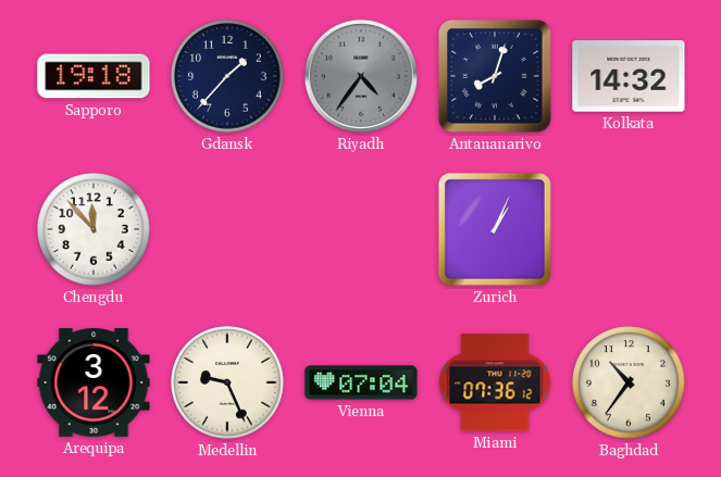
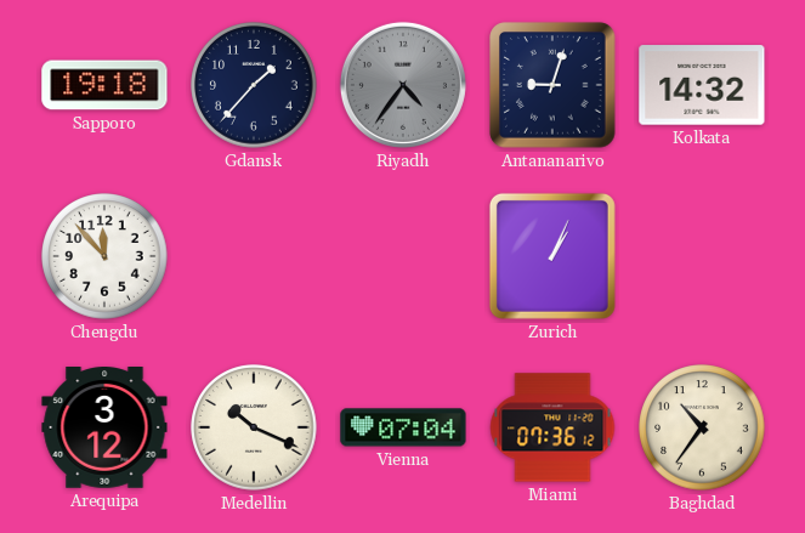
Antananarivo: 8:03 -> 9:03
Medellin: 9:26 -> 10:19
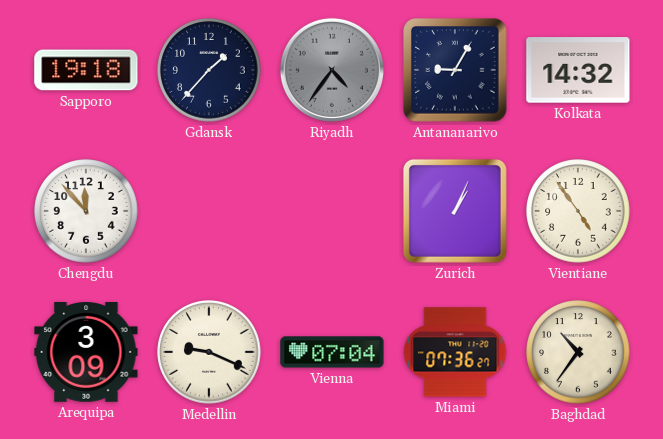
Antananarivo: 9:03 -> 9:05
Vientiane: none -> 4:54
Arequipa: 3:12 -> 3:09
Medellin: 10:19 -> 9:19
Miami: 07:36:12 -> 07:36:27
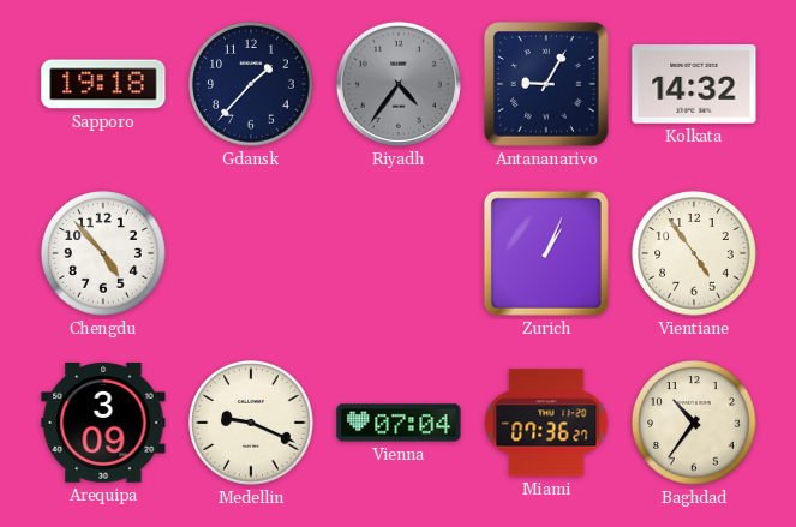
Chengdu: 11:53 -> 4:53
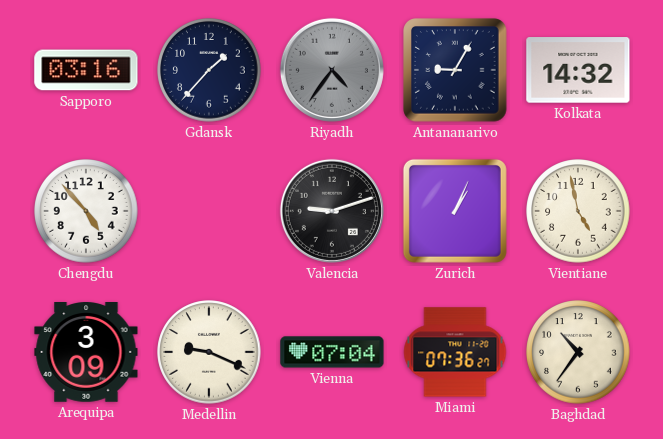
Sapporo: 19:18 -> 03:16
Valencia: none -> 9:12
Vientiane: 4:54 -> 4:58
